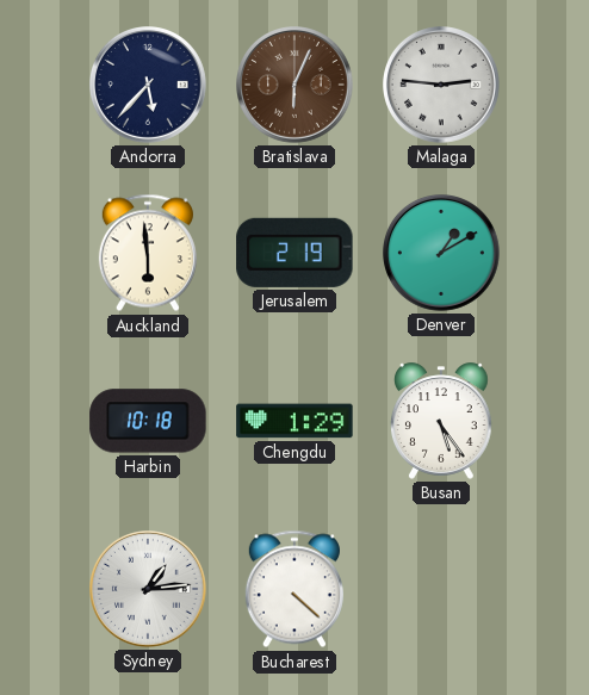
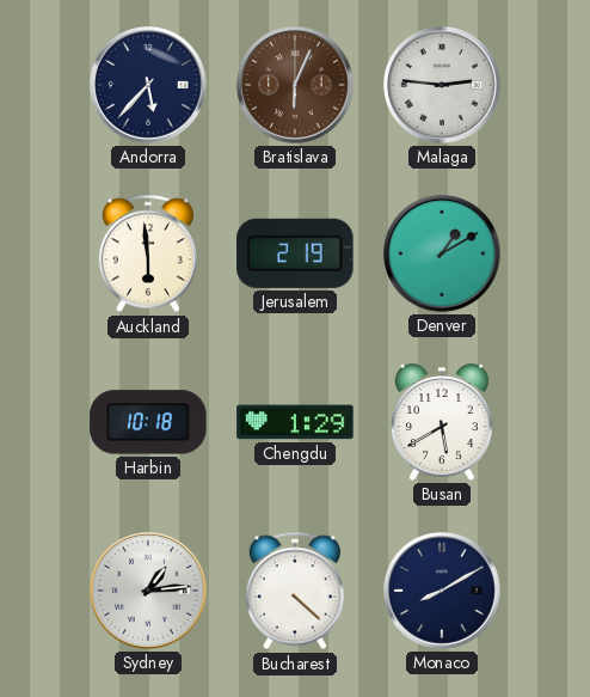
Busan: 5:24 -> 5:40
Monaco: none -> 8:10
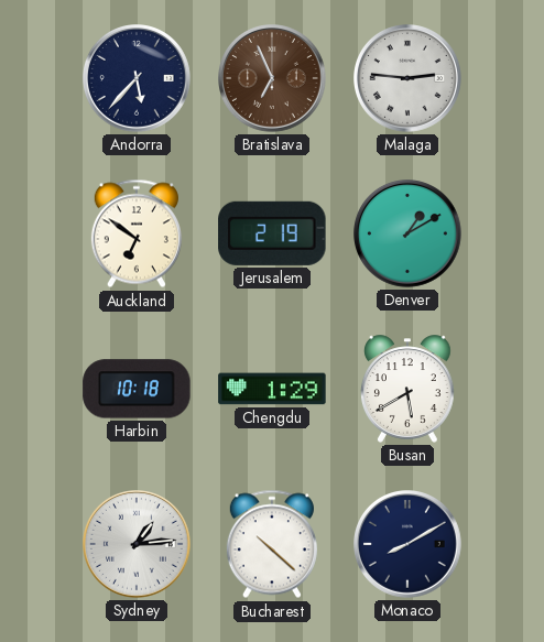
Bratislava: 6:04 -> 6:56
Auckland: 5:59 -> 6:51
Bucharest: 4:22 -> 10:22
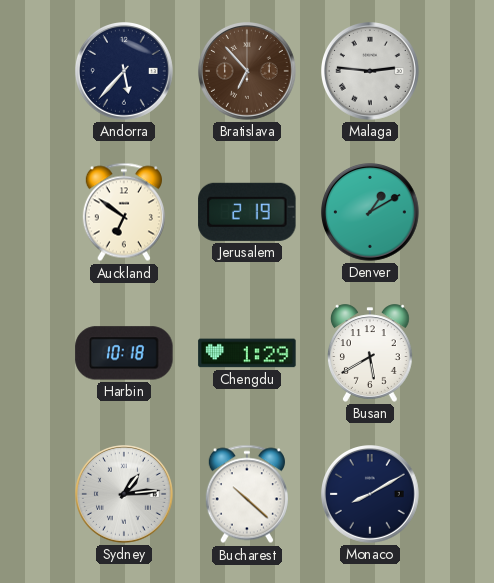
Bratislava: 6:56 -> 6:53
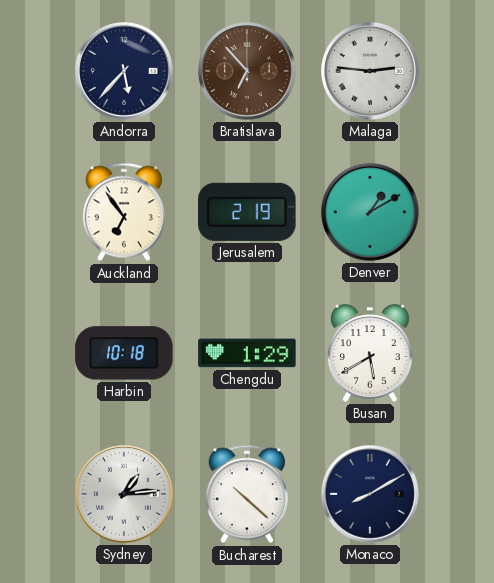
Auckland: 6:51 -> 6:54
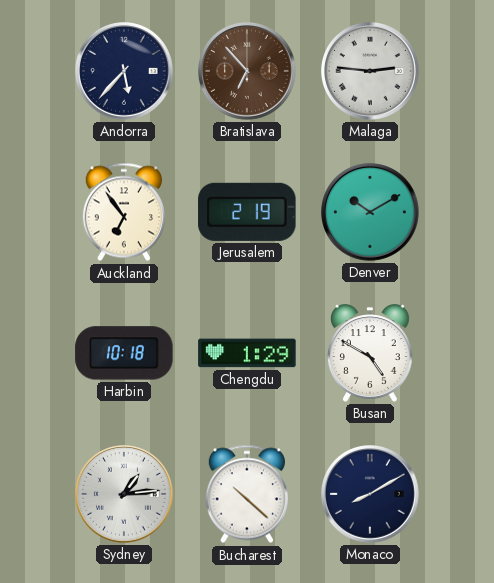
Denver: 1:10 -> 10:10
Busan: 5:40 -> 4:50
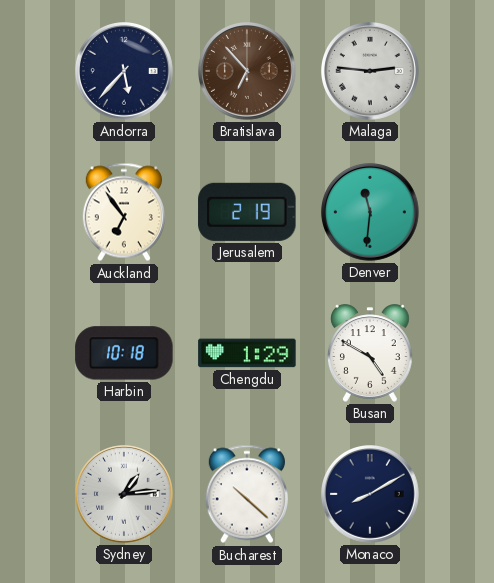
Denver: 10:10 -> 11:31
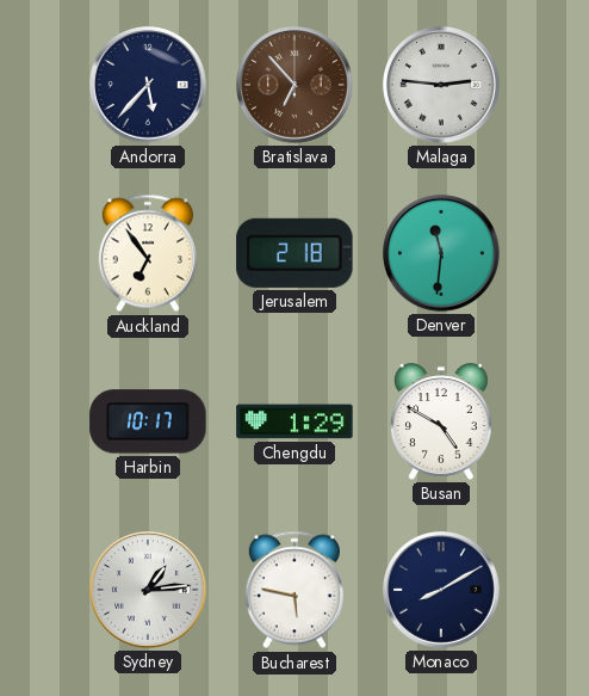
Jerusalem: 2:19 -> 2:18
Harbin: 10:18 -> 10:17
Bucharest: 10:22 -> 5:47
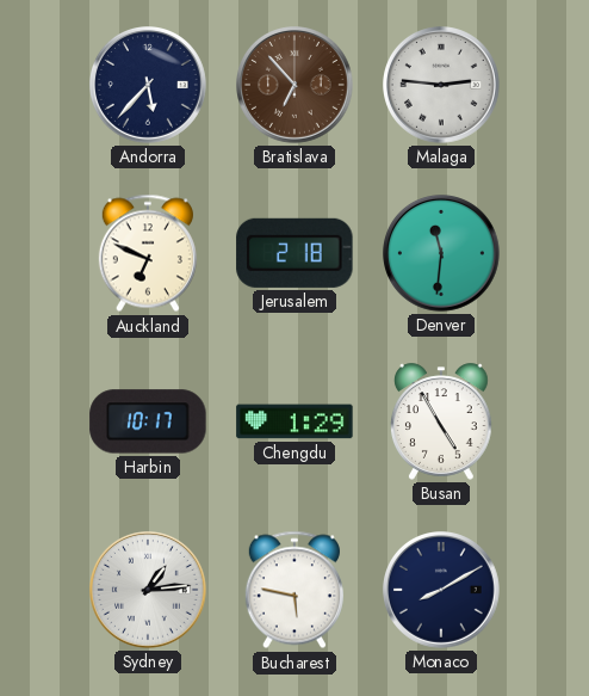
Auckland: 6:54 -> 6:49
Busan: 4:50 -> 4:55
